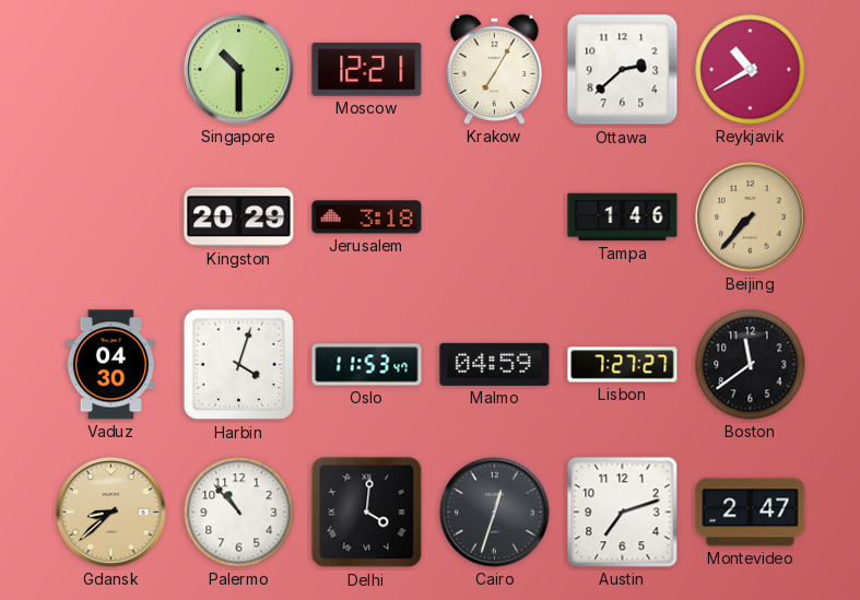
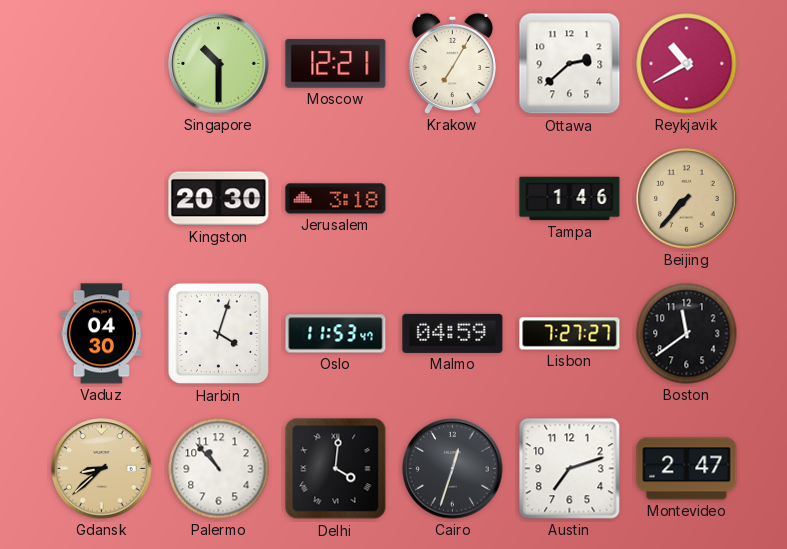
Kingston: 20:29 -> 20:30
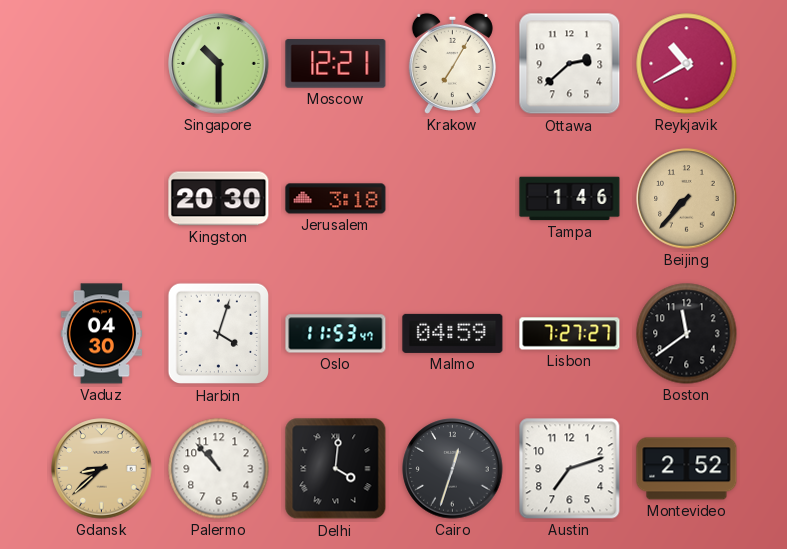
Montevideo: 2:47 -> 2:52
